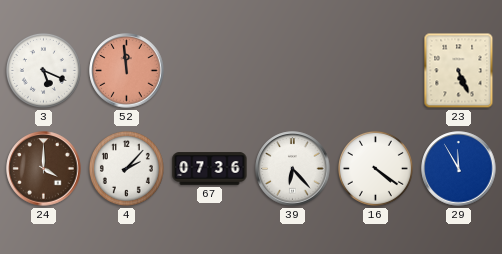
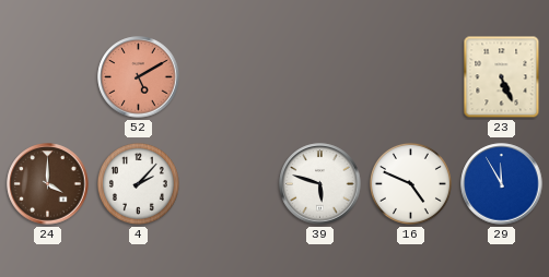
3: 5:19 -> none
52: 11:59 -> 5:10
67: 07:36 -> none
39: 6:23 -> 5:48
16: 4:21 -> 4:49
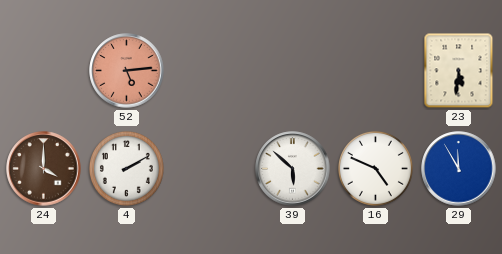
52: 5:10 -> 5:14
23: 5:26 -> 5:31
4: 2:07 -> 2:10
39: 5:48 -> 5:52
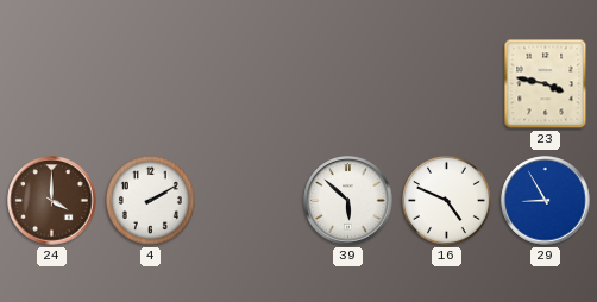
52: 5:14 -> none
23: 5:31 -> 3:47
29: 11:55 -> 8:55
